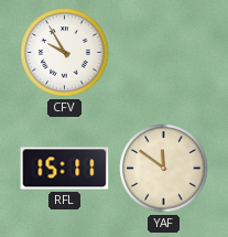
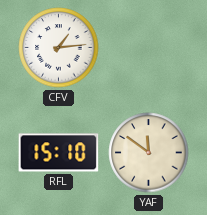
CFV: 9:55 -> 1:14
RFL: 15:11 -> 15:10
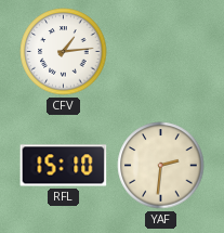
YAF: 11:51 -> 2:31
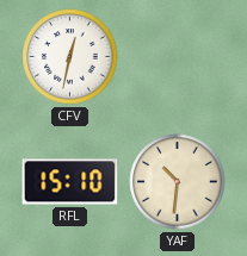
CFV: 1:14 -> 12:32
YAF: 2:31 -> 10:31
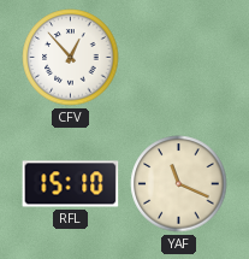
CFV: 12:32 -> 12:53
YAF: 10:31 -> 11:19
